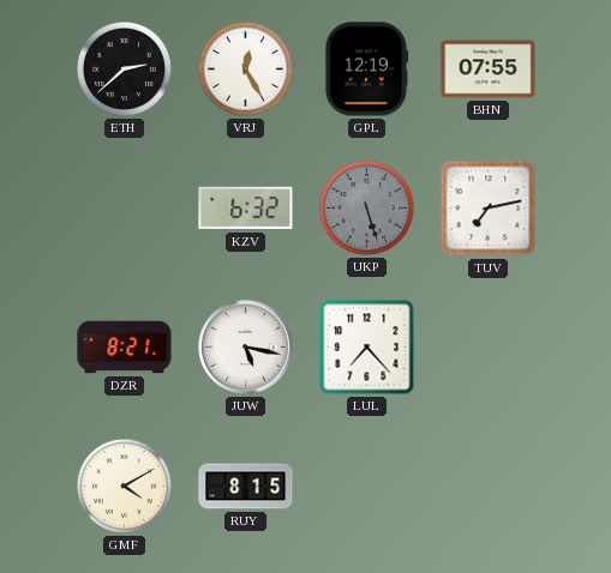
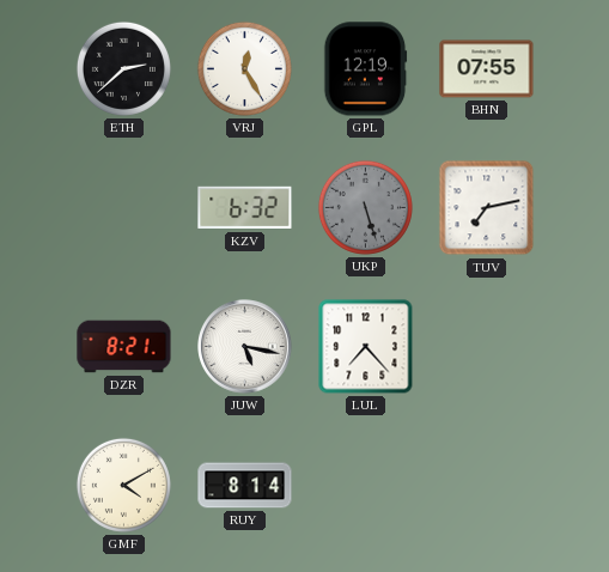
RUY: 8:15 -> 8:14
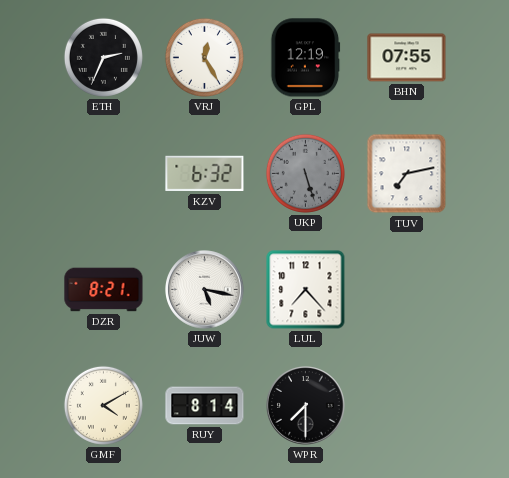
ETH: 2:38 -> 2:34
WPR: none -> 7:30
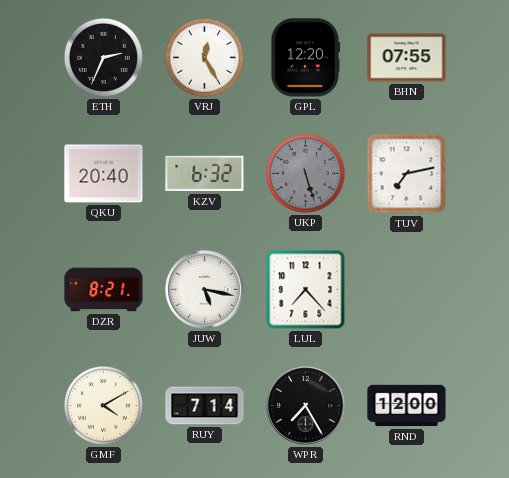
GPL: 12:19 -> 12:20
QKU: none -> 20:40
RUY: 8:14 -> 7:14
WPR: 7:30 -> 7:25
RND: none -> 12:00
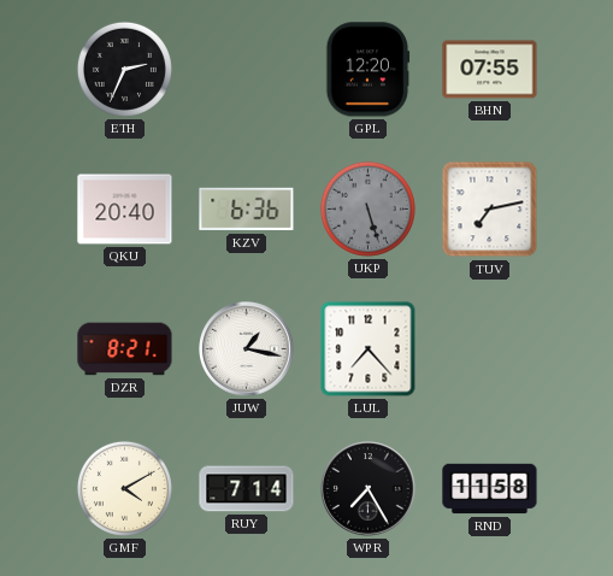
VRJ: 12:25 -> none
KZV: 6:32 -> 6:36
JUW: 5:17 -> 1:17
RND: 12:00 -> 11:58
